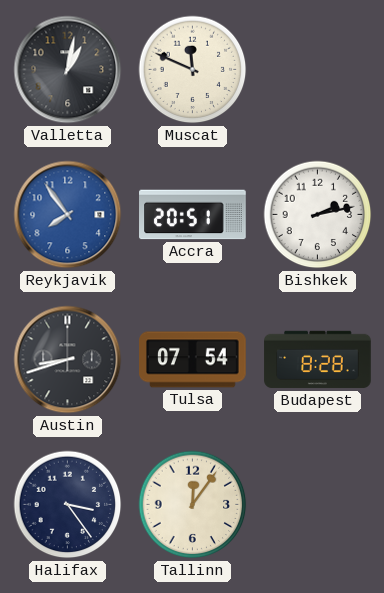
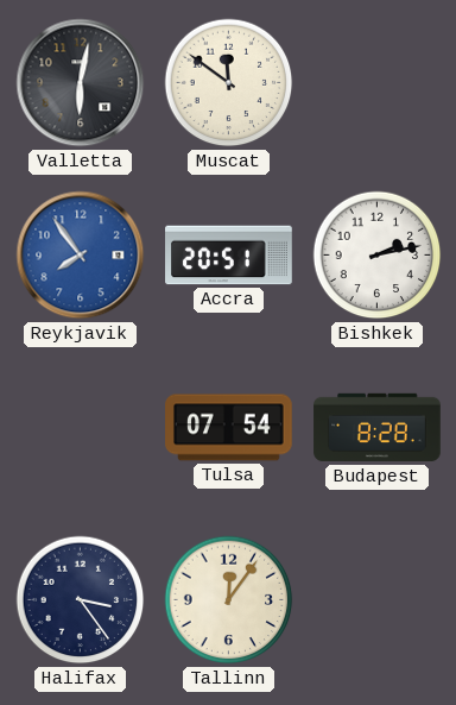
Valletta: 1:02 -> 6:02
Muscat: 11:49 -> 11:51
Austin: 8:42 -> none
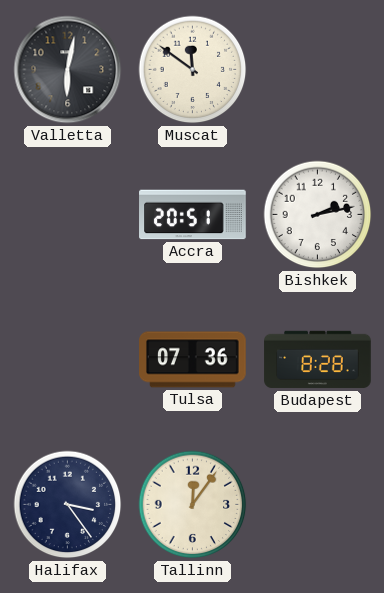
Reykjavik: 7:54 -> none
Tulsa: 07:54 -> 07:36
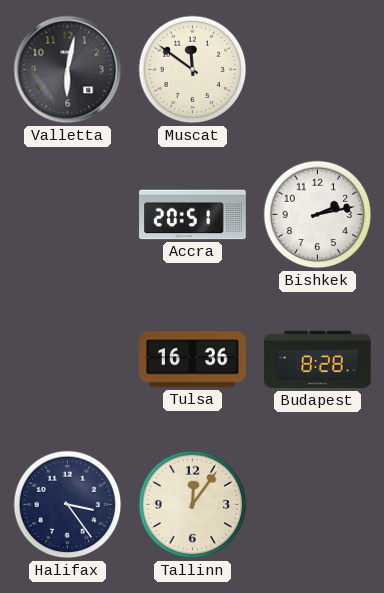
Tulsa: 07:36 -> 16:36
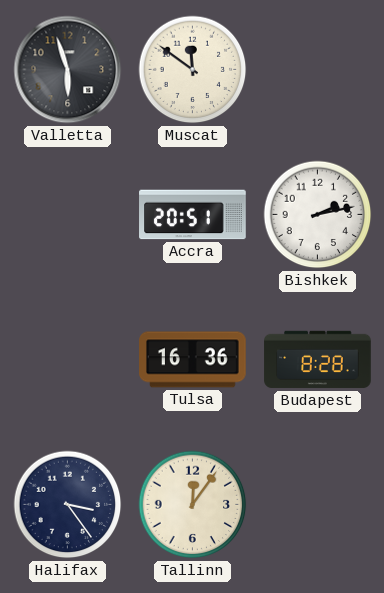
Valletta: 6:02 -> 5:57
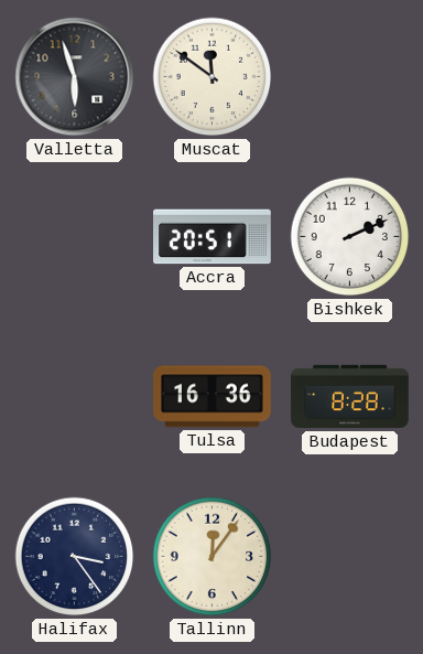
Bishkek: 2:13 -> 2:11
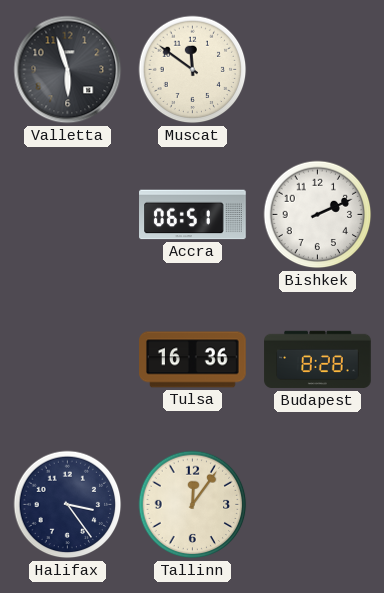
Accra: 20:51 -> 06:51
